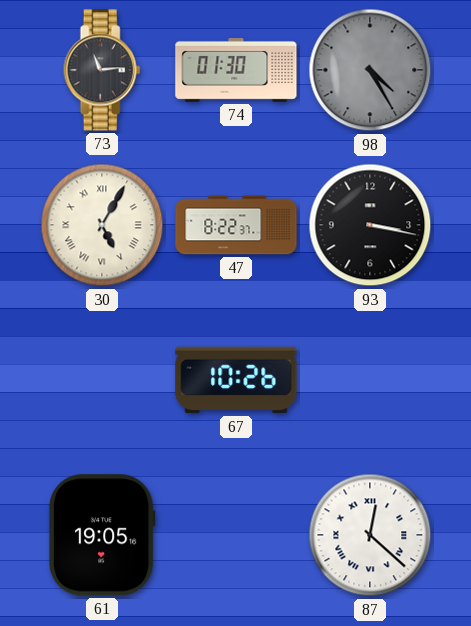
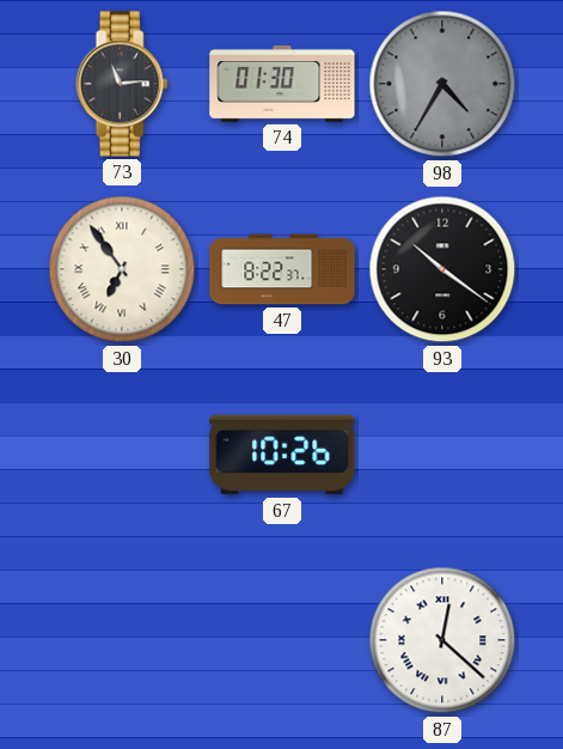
98: 4:25 -> 4:35
30: 5:05 -> 6:54
93: 3:17 -> 10:21
61: 19:05 -> none
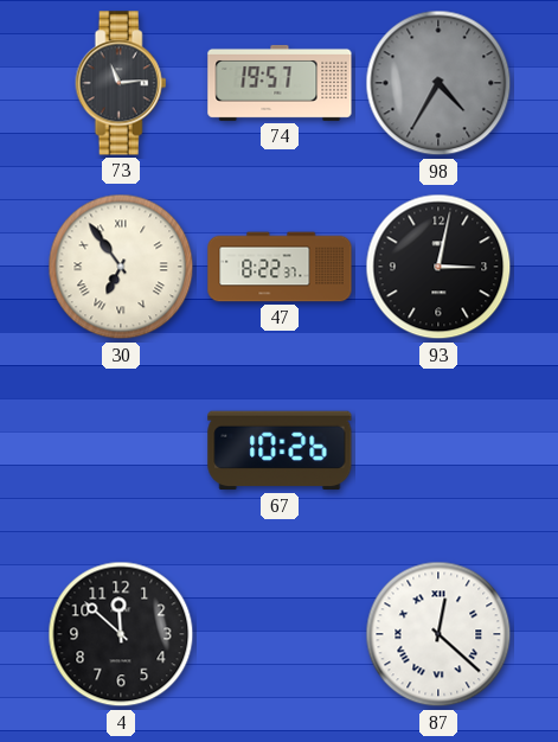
74: 01:30 -> 19:57
93: 10:21 -> 3:02
4: none -> 11:52
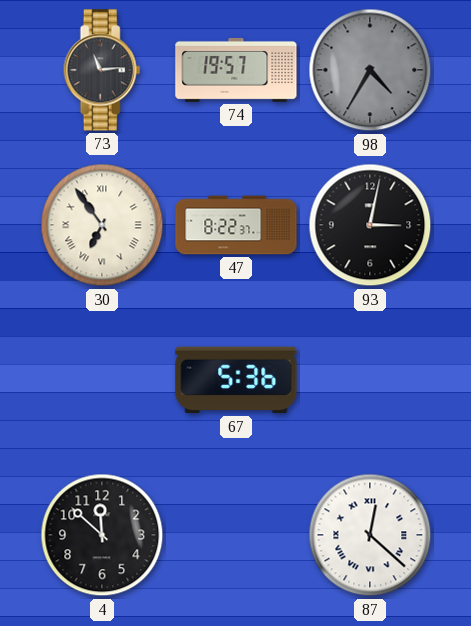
67: 10:26 -> 5:36
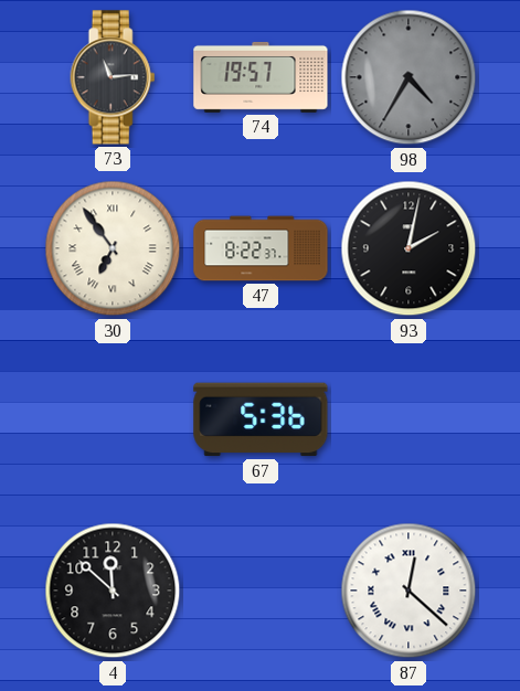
93: 3:02 -> 2:02
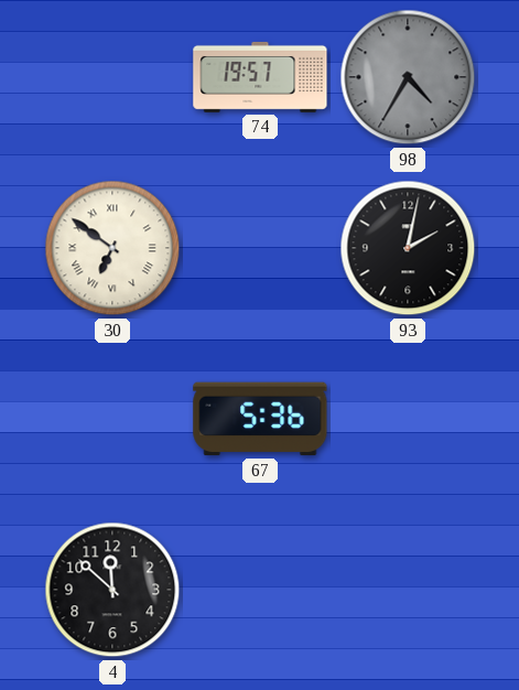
73: 11:14 -> none
30: 6:54 -> 6:51
47: 8:22 -> none
87: 12:22 -> none
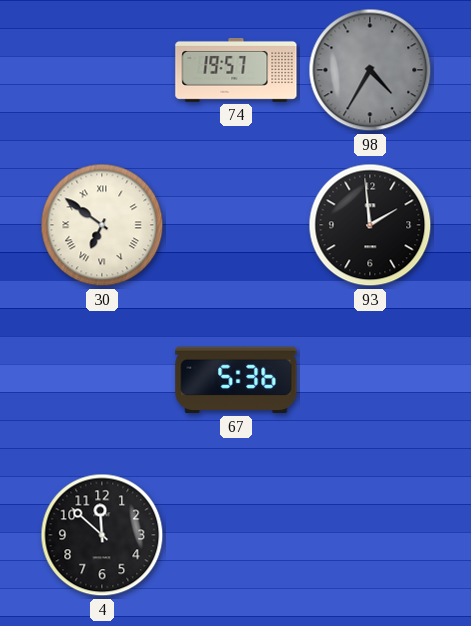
93: 2:02 -> 1:59
